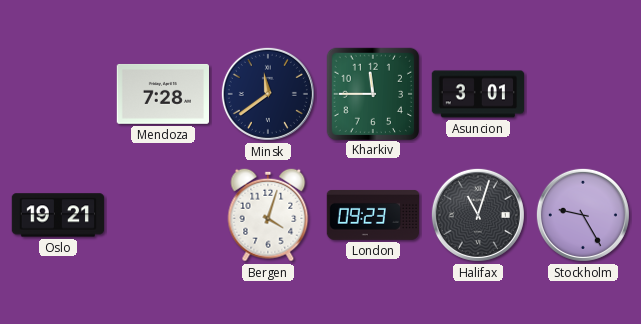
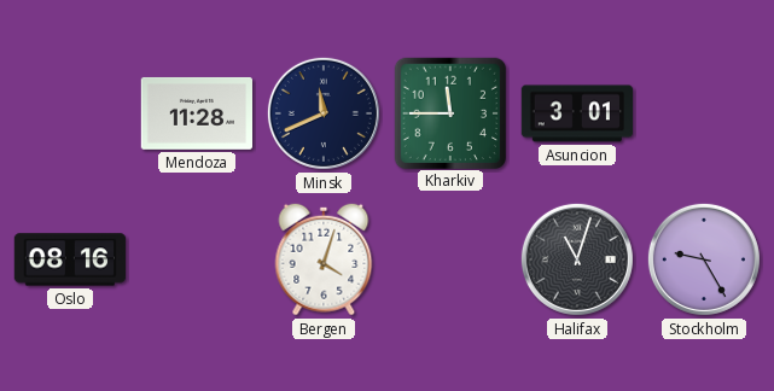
Mendoza: 7:28 -> 11:28
Minsk: 11:39 -> 11:41
Oslo: 19:21 -> 08:16
London: 09:23 -> none
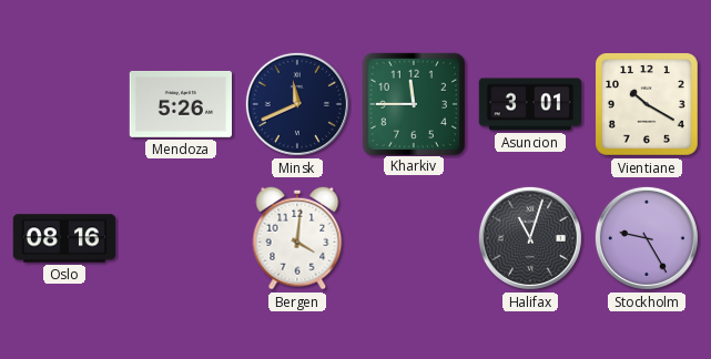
Mendoza: 11:28 -> 5:26
Vientiane: none -> 10:20
Bergen: 4:03 -> 4:01
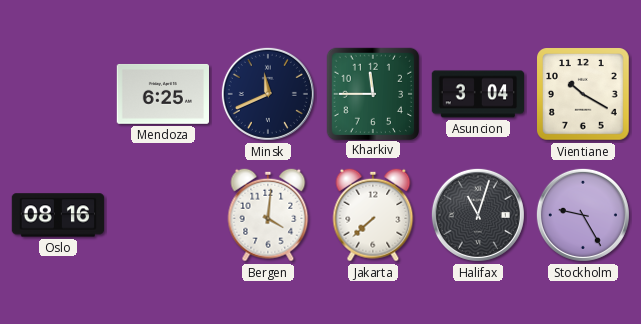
Mendoza: 5:26 -> 6:25
Asuncion: 3:01 -> 3:04
Jakarta: none -> 7:38
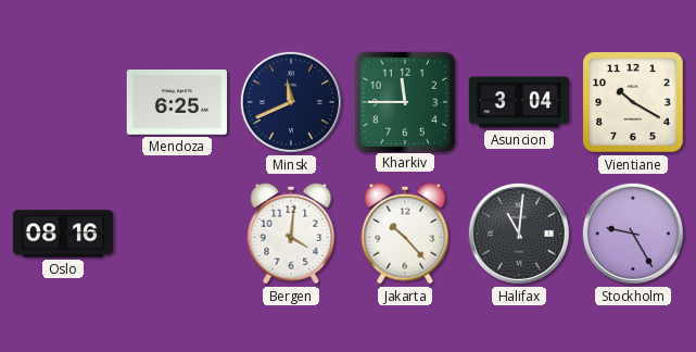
Jakarta: 7:38 -> 10:23
Halifax: 11:03 -> 11:01
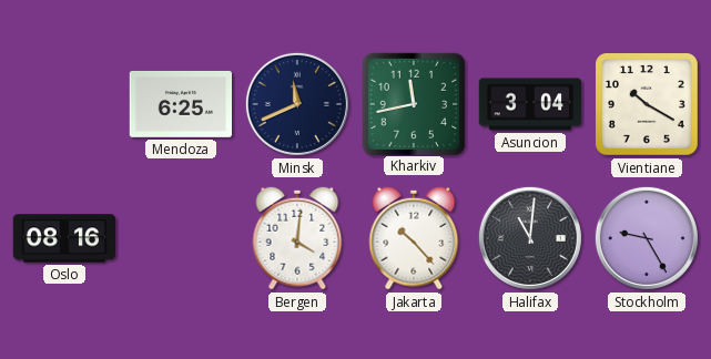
Kharkiv: 11:45 -> 11:43
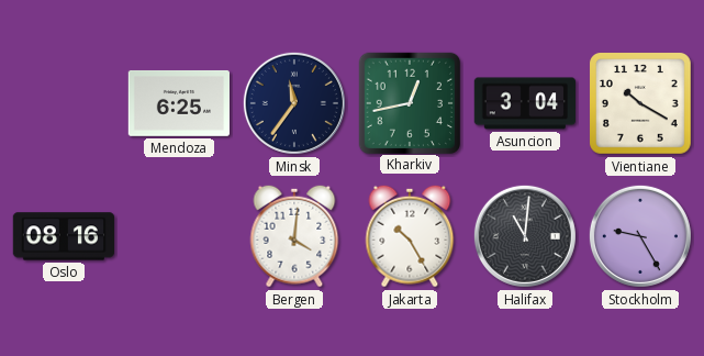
Minsk: 11:41 -> 11:36
Kharkiv: 11:43 -> 12:43
Jakarta: 10:23 -> 10:25
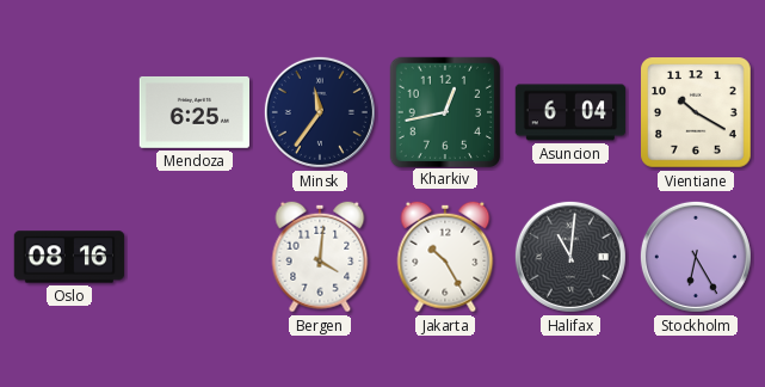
Asuncion: 3:04 -> 6:04
Stockholm: 9:25 -> 6:25
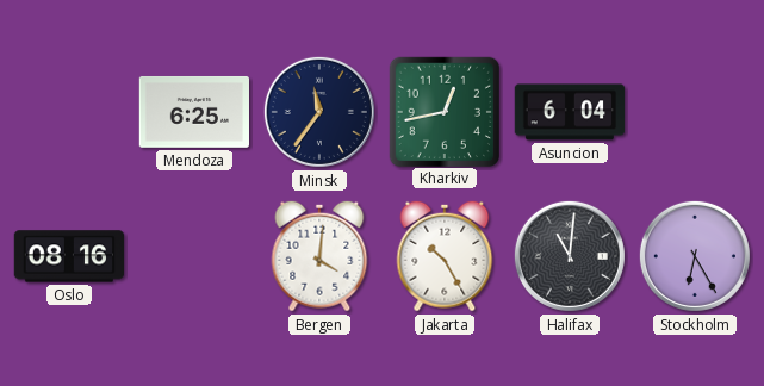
Vientiane: 10:20 -> none
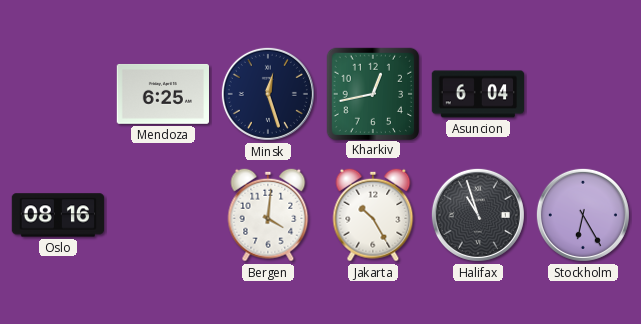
Minsk: 11:36 -> 12:27
Halifax: 11:01 -> 10:57
